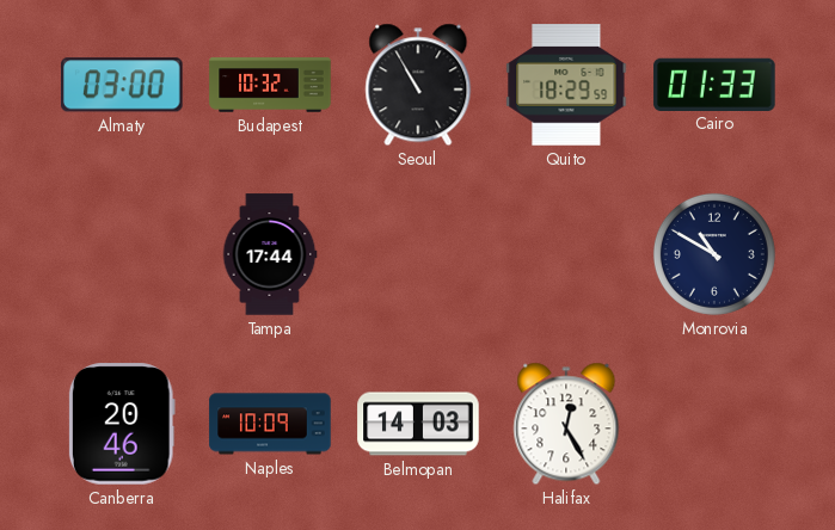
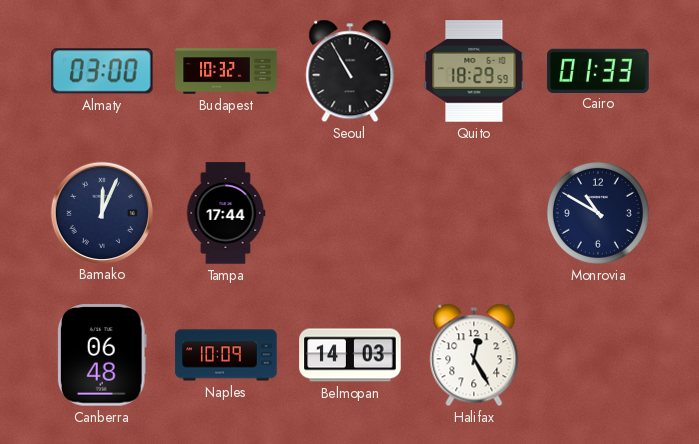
Bamako: none -> 12:04
Canberra: 20:46 -> 06:48
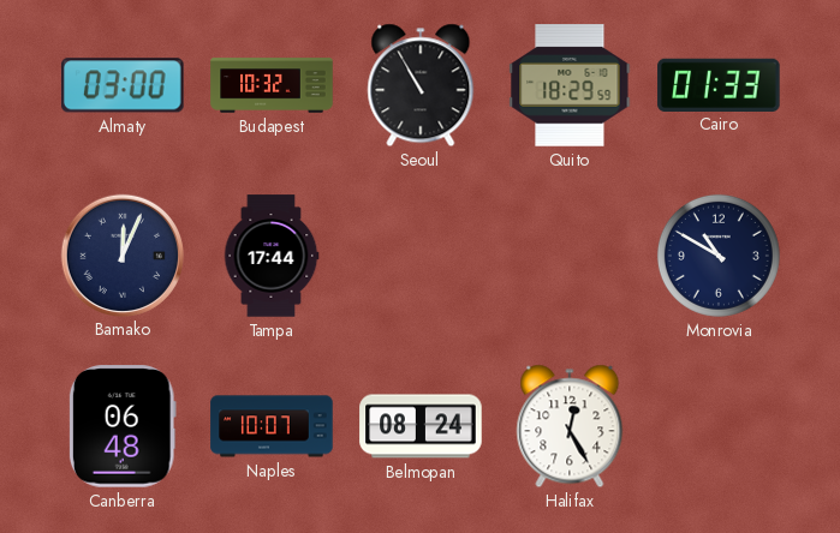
Naples: 10:09 -> 10:07
Belmopan: 14:03 -> 08:24
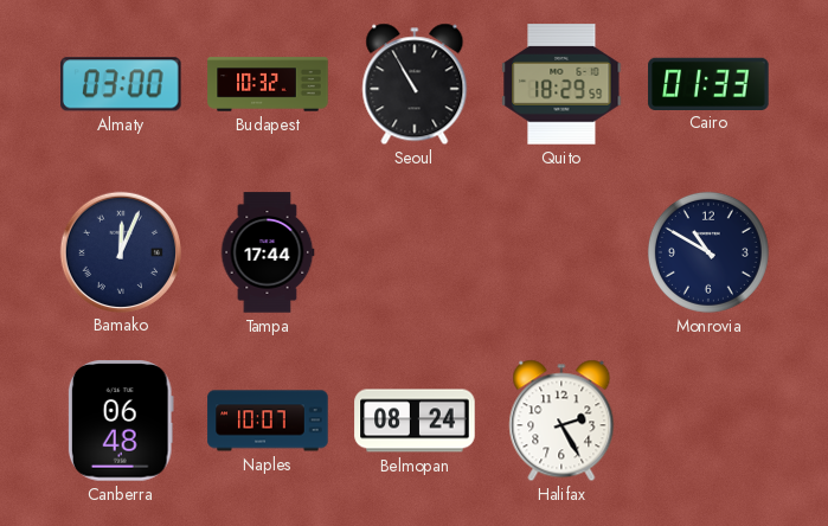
Halifax: 12:25 -> 2:25
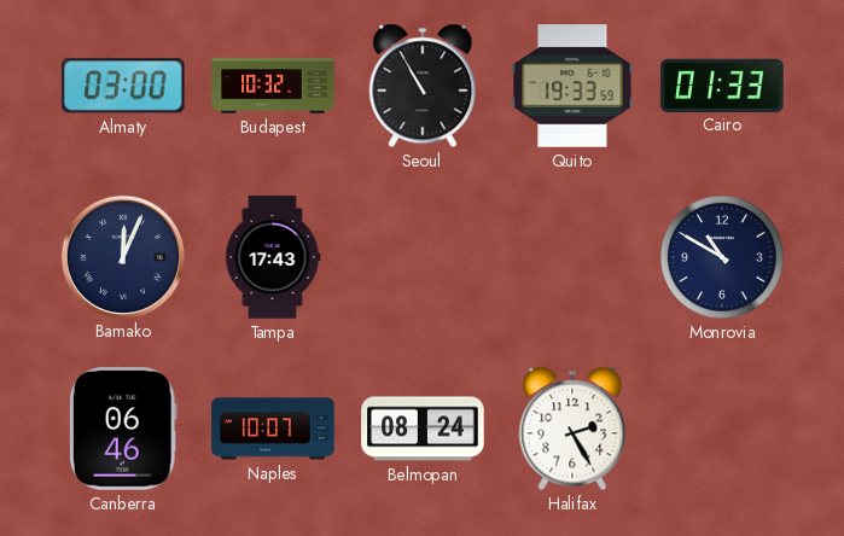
Quito: 18:29 -> 19:33
Tampa: 17:44 -> 17:43
Canberra: 06:48 -> 06:46
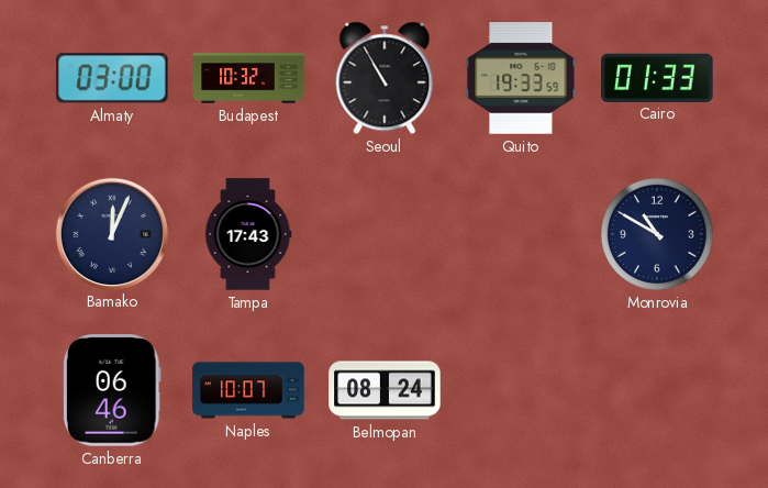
Halifax: 2:25 -> none
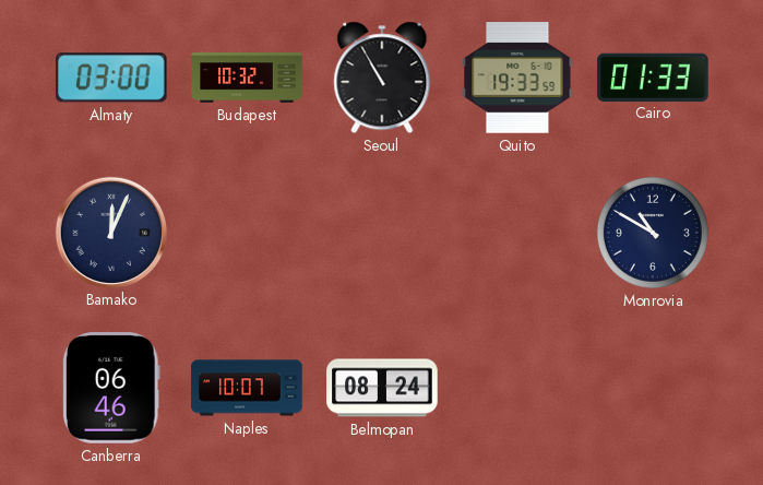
Tampa: 17:43 -> none
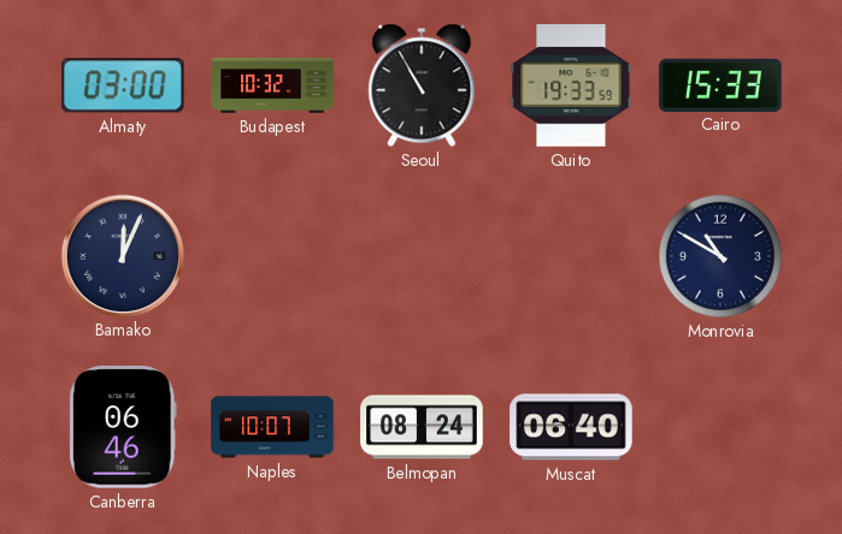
Cairo: 01:33 -> 15:33
Muscat: none -> 06:40
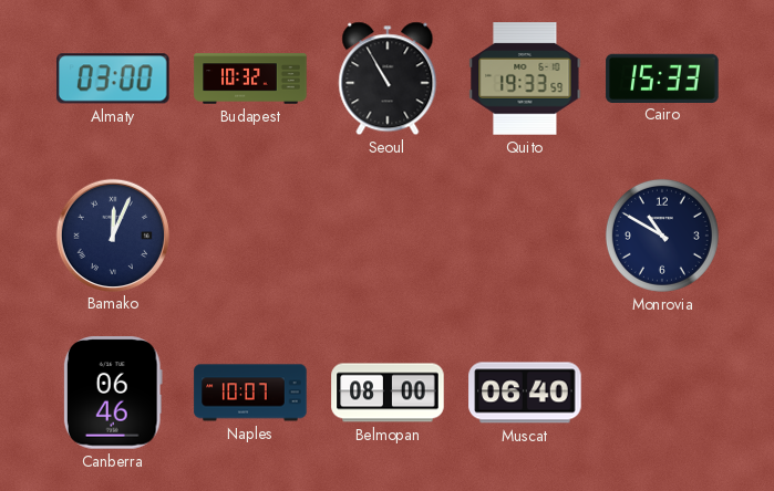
Belmopan: 08:24 -> 08:00
